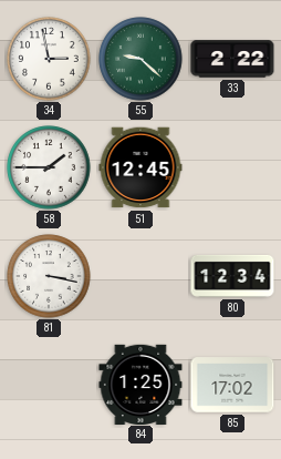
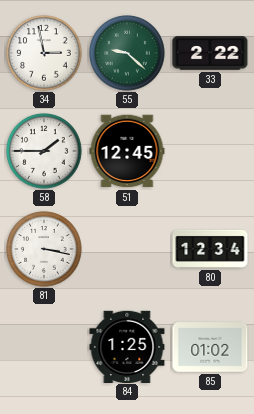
85: 17:02 -> 01:02
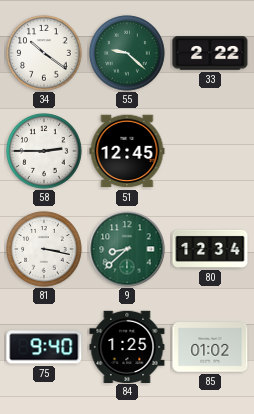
34: 2:58 -> 10:21
58: 1:45 -> 2:45
9: none -> 8:38
75: none -> 9:40
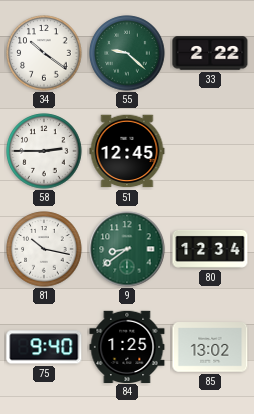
81: 3:17 -> 10:17
9: 8:38 -> 8:39
85: 01:02 -> 13:02
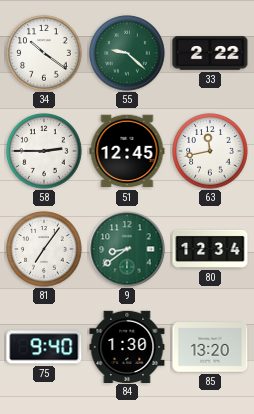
63: none -> 11:43
81: 10:17 -> 7:06
84: 1:25 -> 1:30
85: 13:02 -> 13:20
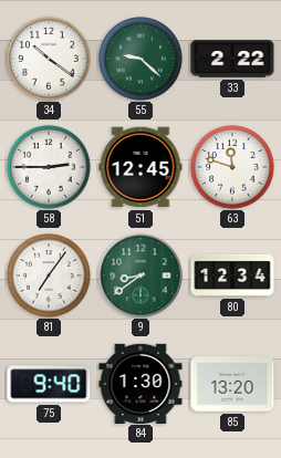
63: 11:43 -> 11:48
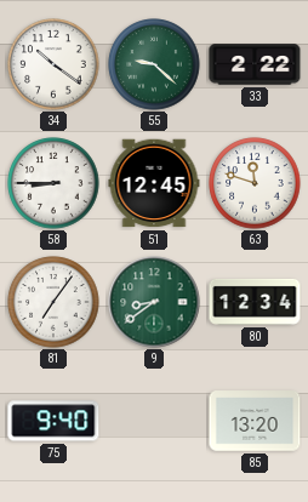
58: 2:45 -> 8:45
84: 1:30 -> none
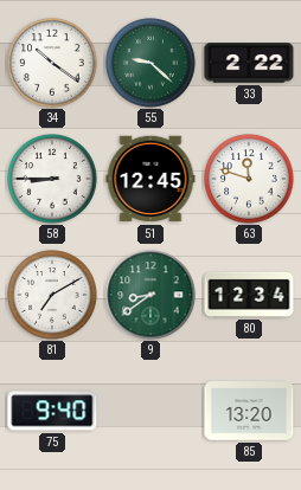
81: 7:06 -> 7:10
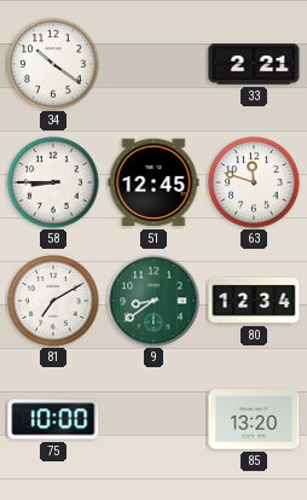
55: 9:22 -> none
33: 2:22 -> 2:21
75: 9:40 -> 10:00
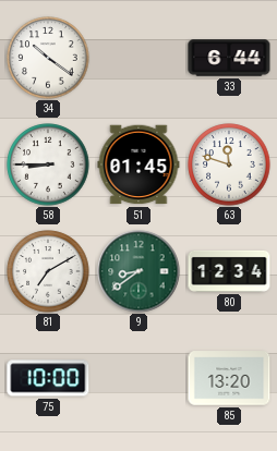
33: 2:21 -> 6:44
51: 12:45 -> 01:45
